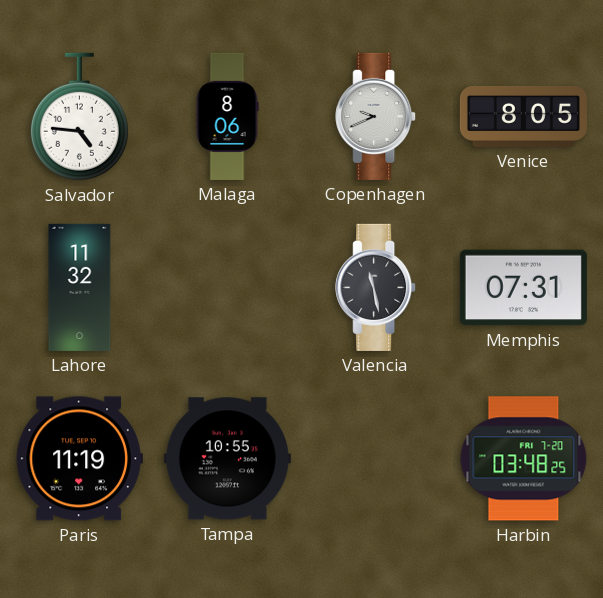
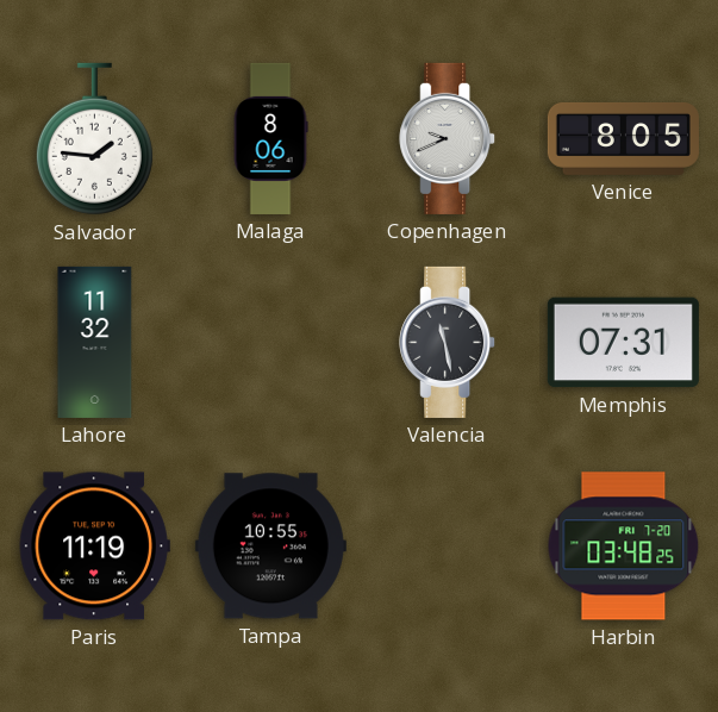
Salvador: 4:46 -> 1:46
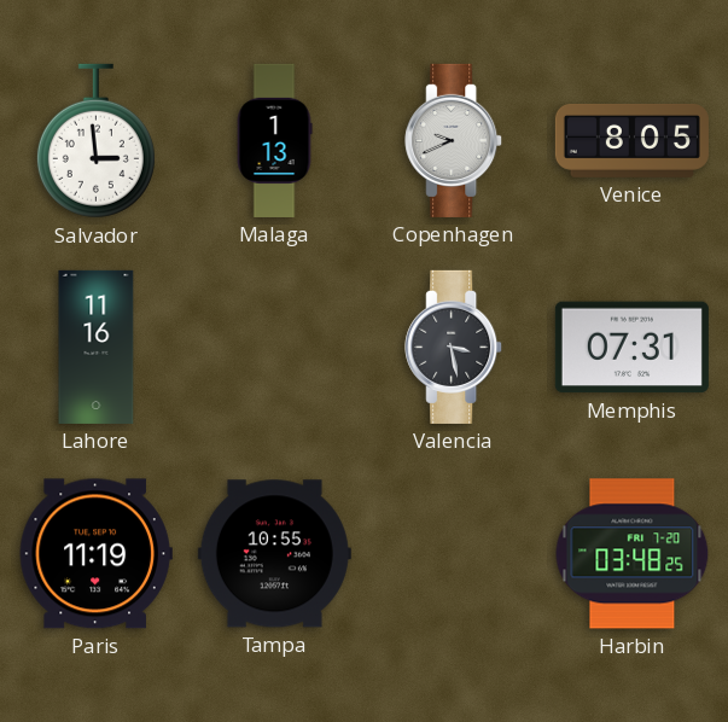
Salvador: 1:46 -> 2:59
Malaga: 8:06 -> 1:13
Lahore: 11:32 -> 11:16
Valencia: 11:28 -> 3:28
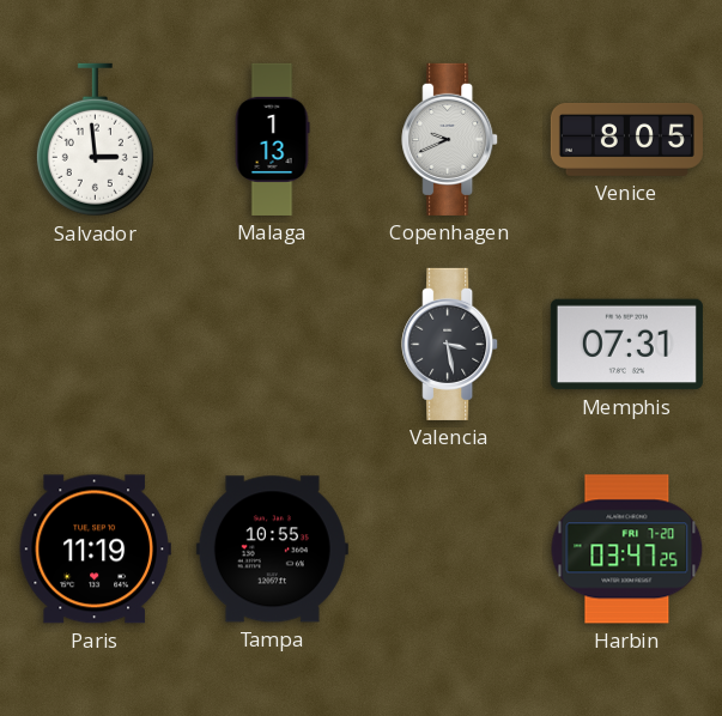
Lahore: 11:16 -> none
Harbin: 03:48 -> 03:47
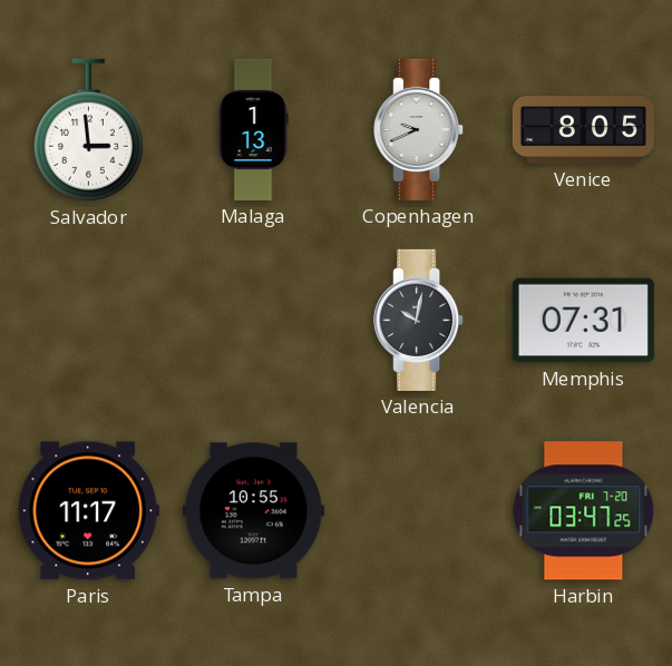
Valencia: 3:28 -> 10:02
Paris: 11:19 -> 11:17
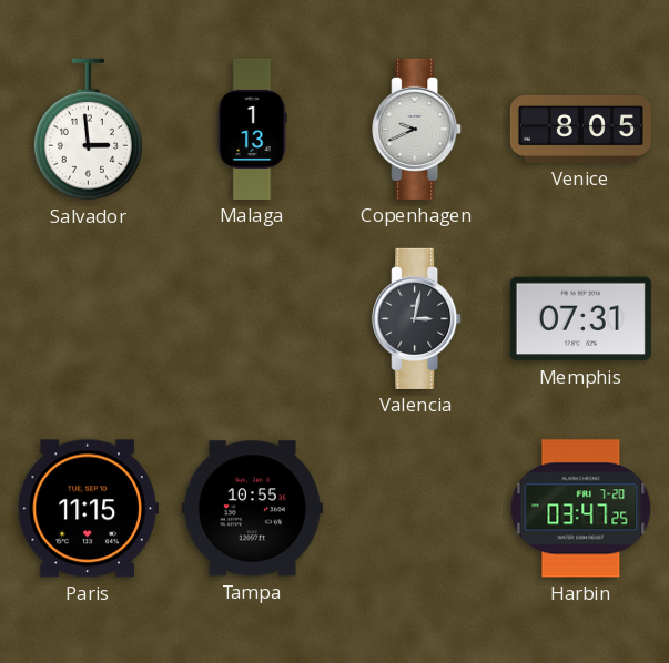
Valencia: 10:02 -> 3:02
Paris: 11:17 -> 11:15
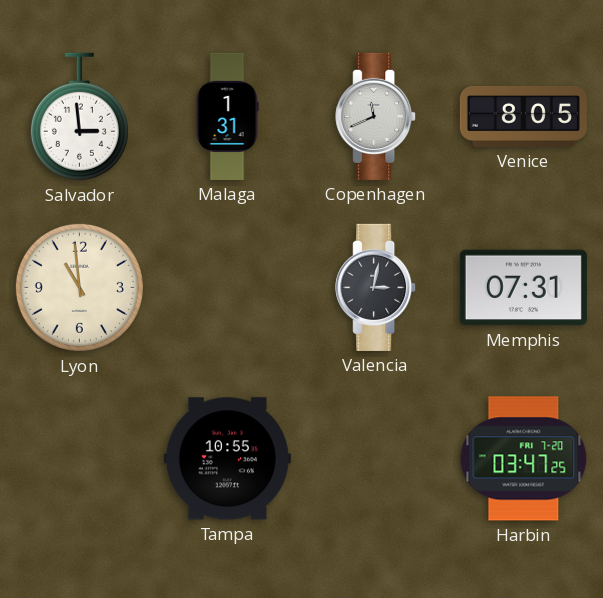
Malaga: 1:13 -> 1:31
Copenhagen: 9:41 -> 11:41
Lyon: none -> 10:59
Paris: 11:15 -> none
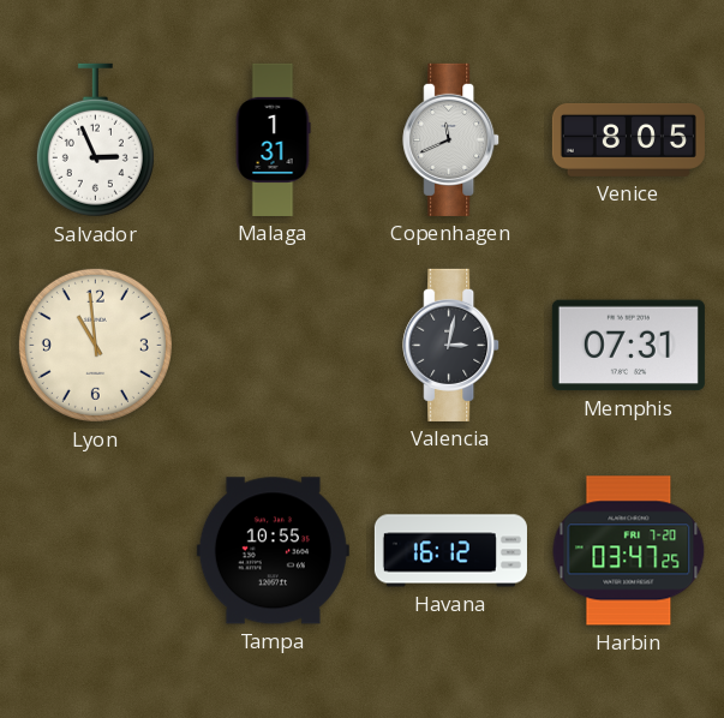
Salvador: 2:59 -> 2:56
Havana: none -> 16:12
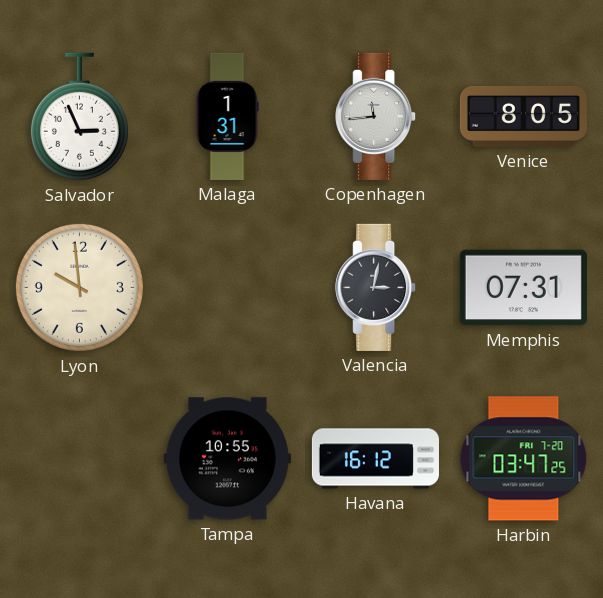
Copenhagen: 11:41 -> 11:44
Lyon: 10:59 -> 9:59
